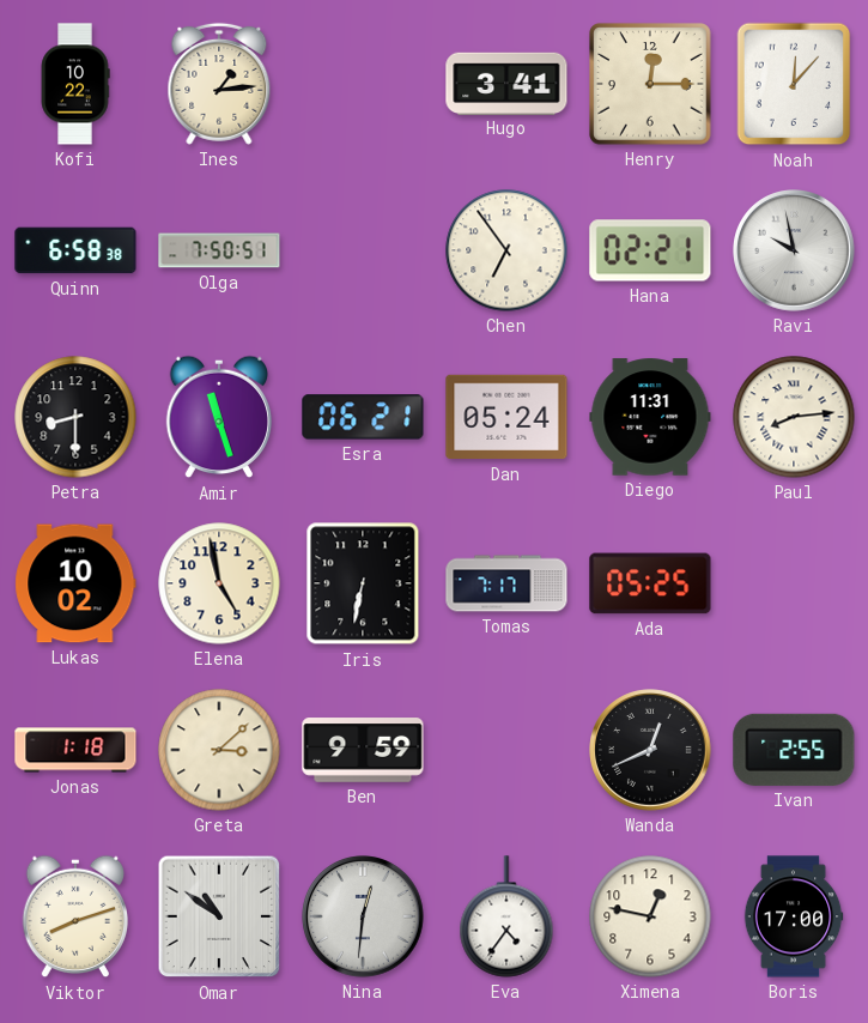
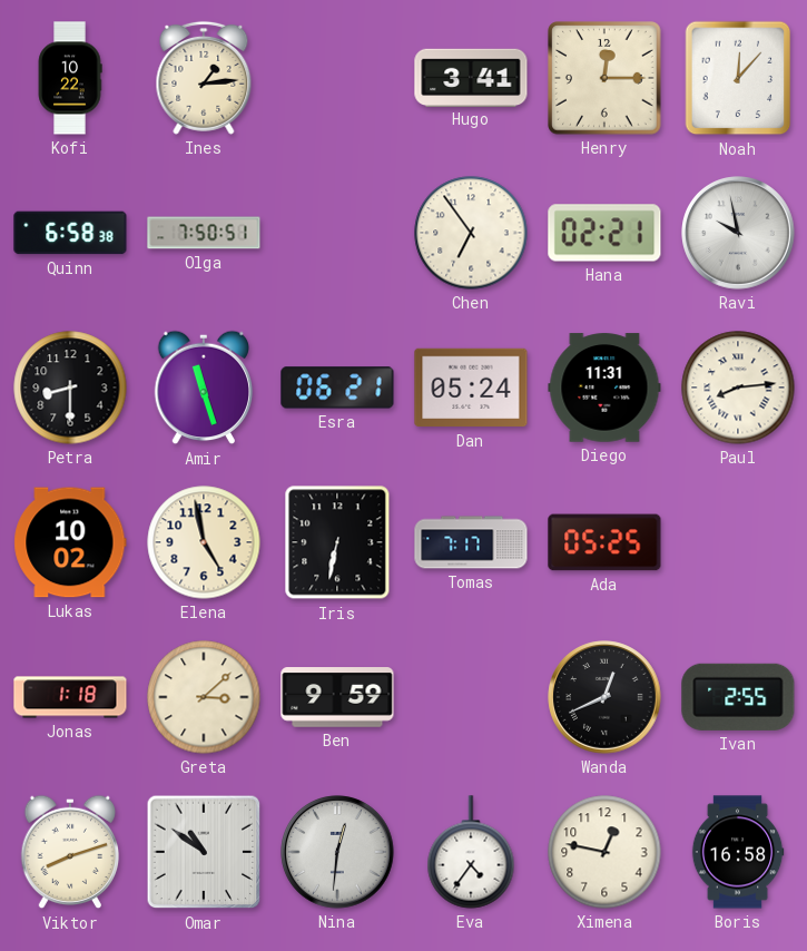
Boris: 17:00 -> 16:58
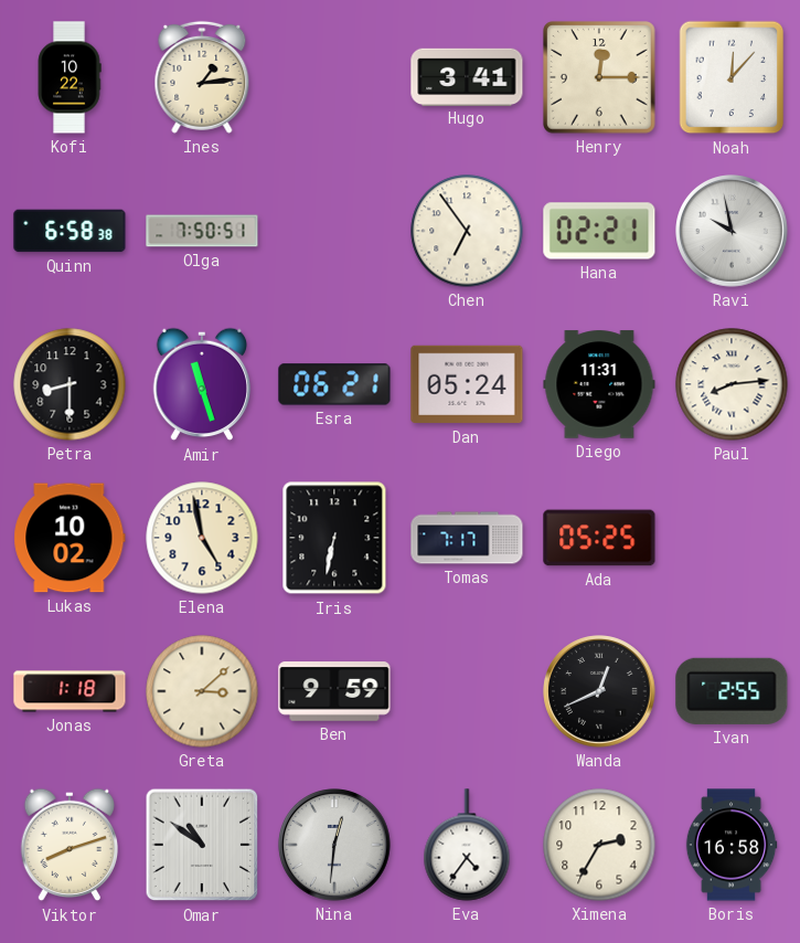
Ximena: 12:47 -> 2:35
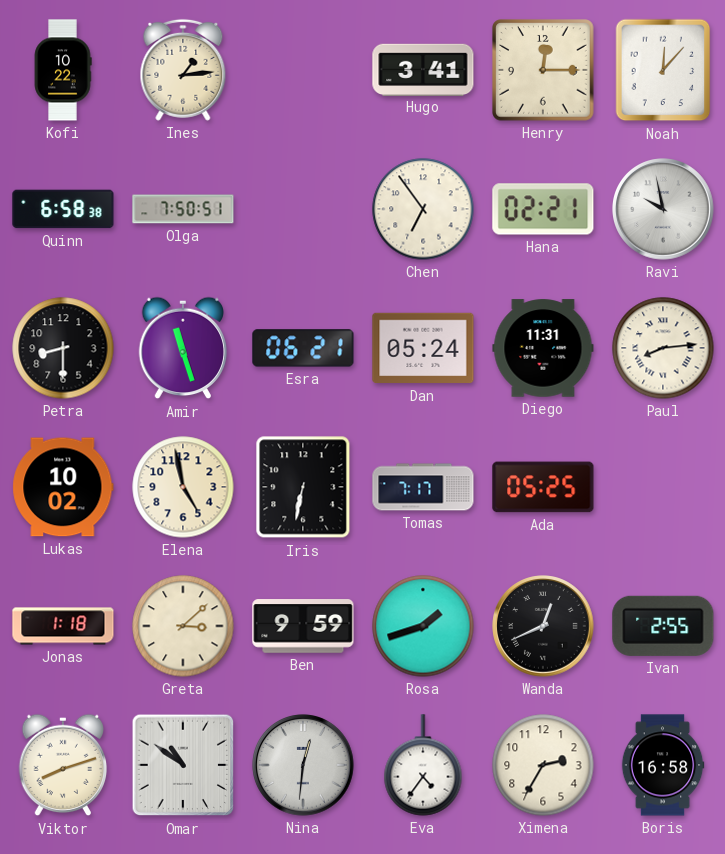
Rosa: none -> 1:42
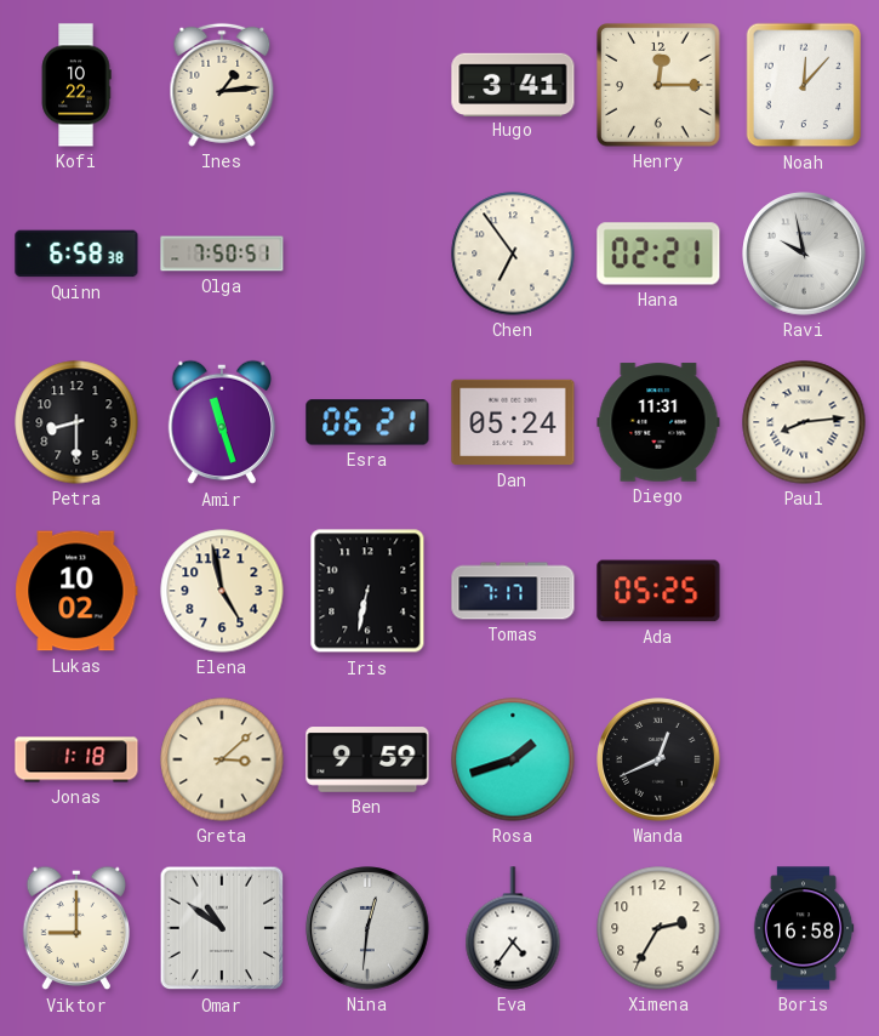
Ivan: 2:55 -> none
Viktor: 8:12 -> 9:00
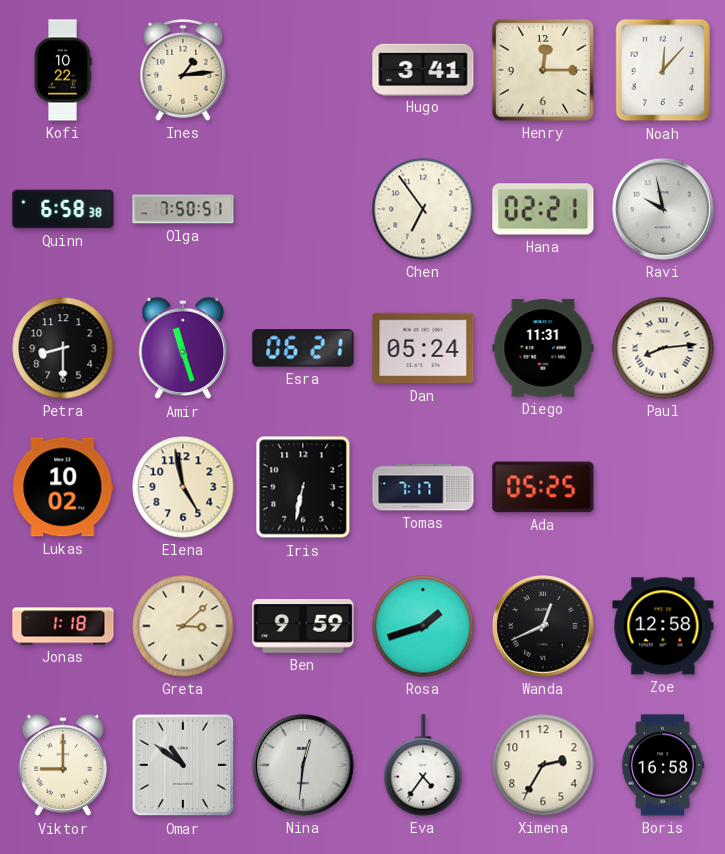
Zoe: none -> 12:58
